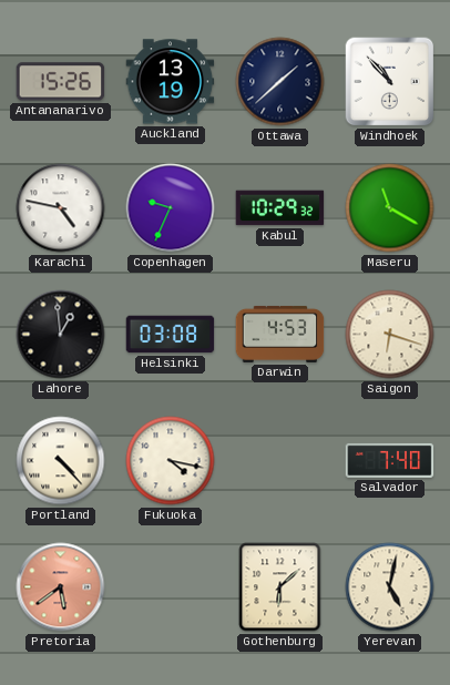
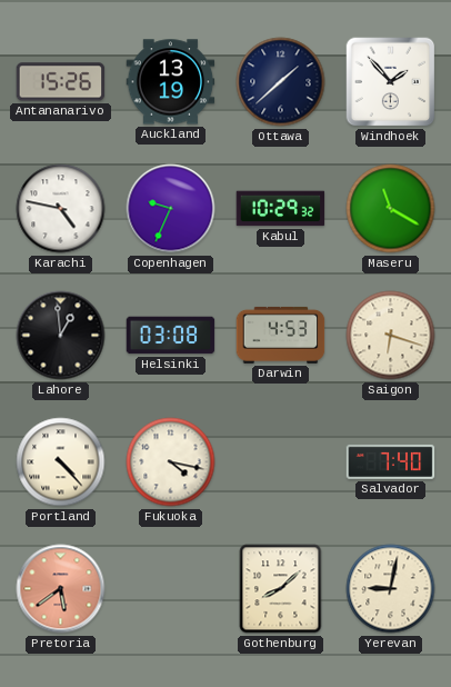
Windhoek: 10:53 -> 1:53
Gothenburg: 6:08 -> 8:08
Yerevan: 5:02 -> 9:02
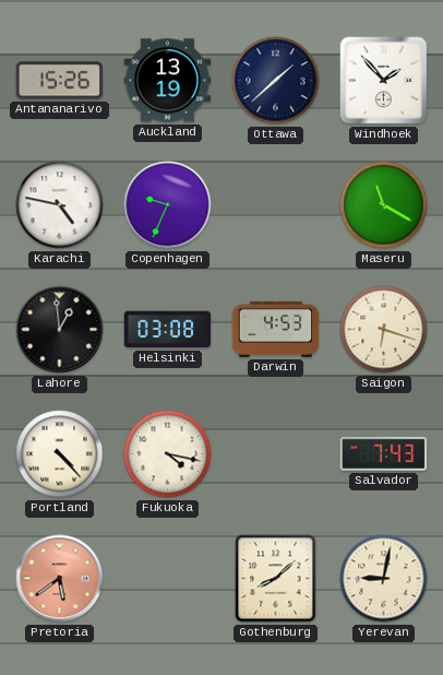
Kabul: 10:29 -> none
Salvador: 7:40 -> 7:43
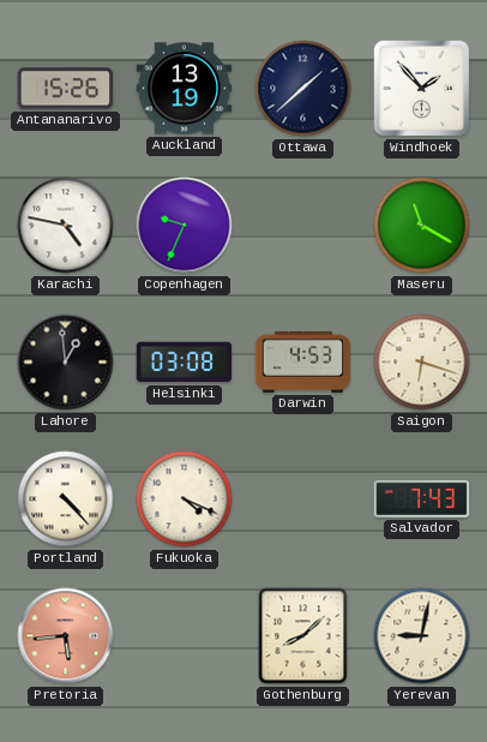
Fukuoka: 4:17 -> 4:19
Pretoria: 5:39 -> 5:44
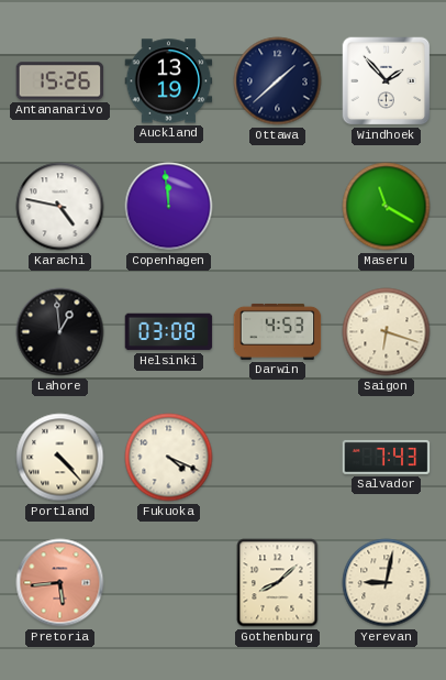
Copenhagen: 9:34 -> 11:59
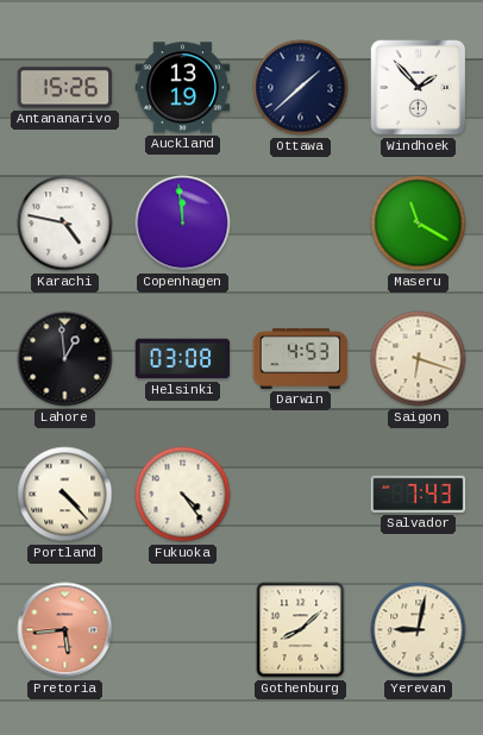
Fukuoka: 4:19 -> 4:24
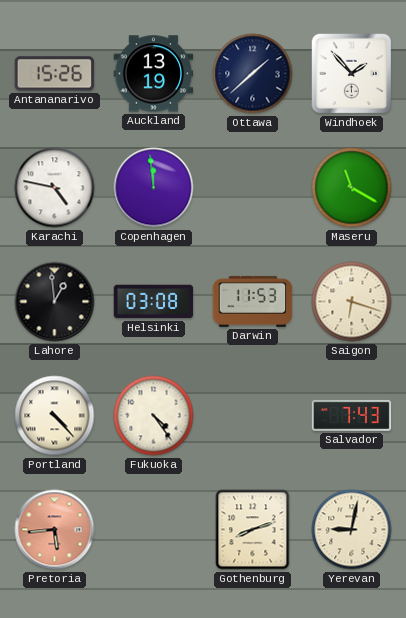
Darwin: 4:53 -> 11:53
Gothenburg: 8:08 -> 8:12
